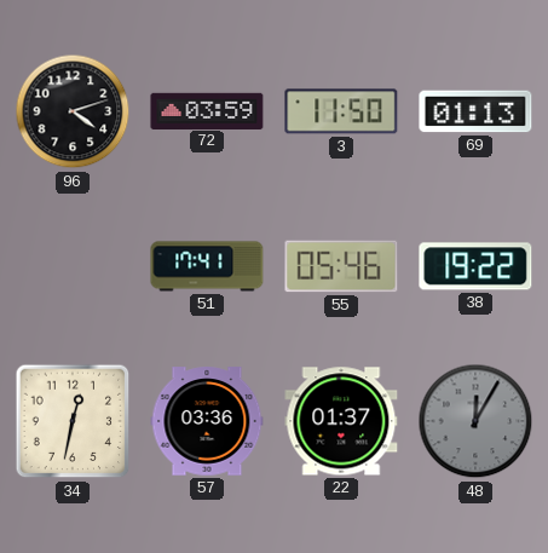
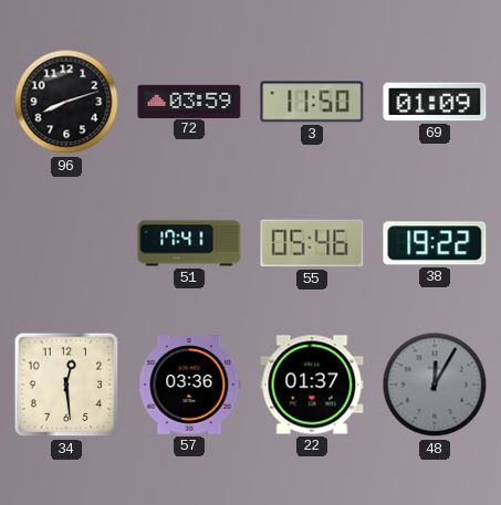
96: 4:12 -> 8:12
69: 01:13 -> 01:09
34: 12:32 -> 12:29
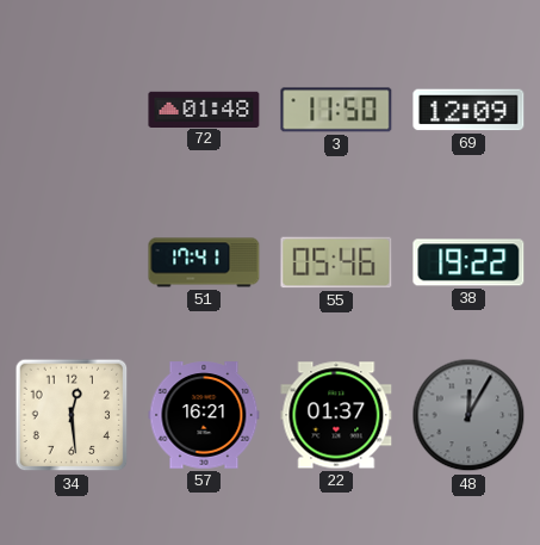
96: 8:12 -> none
72: 03:59 -> 01:48
69: 01:09 -> 12:09
57: 03:36 -> 16:21
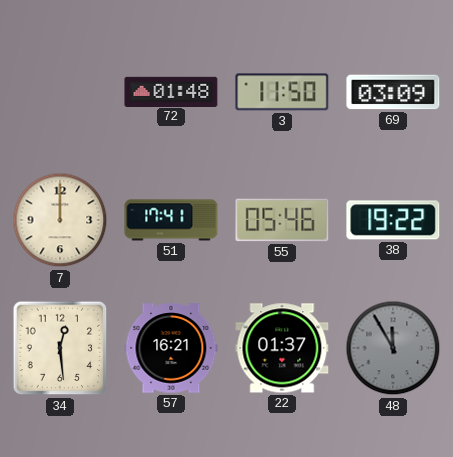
69: 12:09 -> 03:09
7: none -> 12:00
48: 12:05 -> 11:55
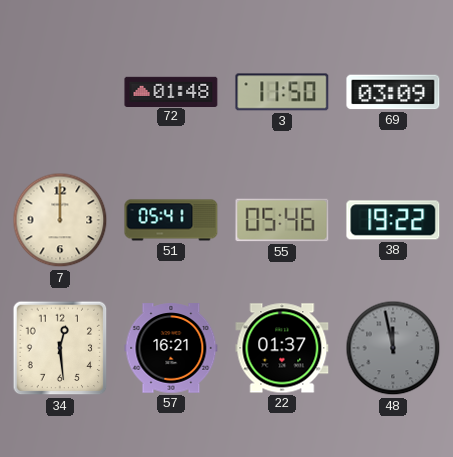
51: 17:41 -> 05:41
48: 11:55 -> 11:58
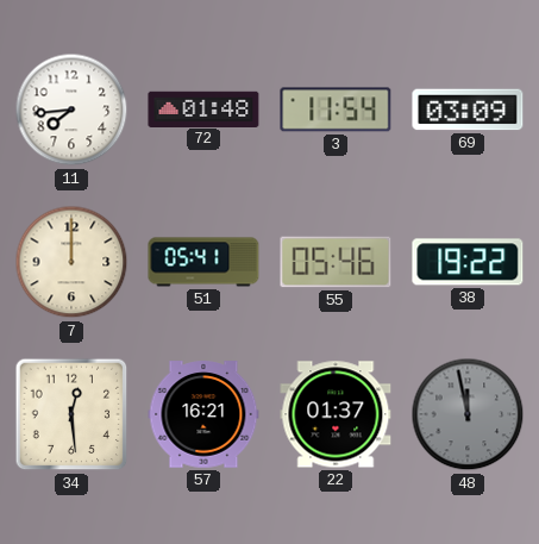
11: none -> 7:44
3: 11:50 -> 11:54
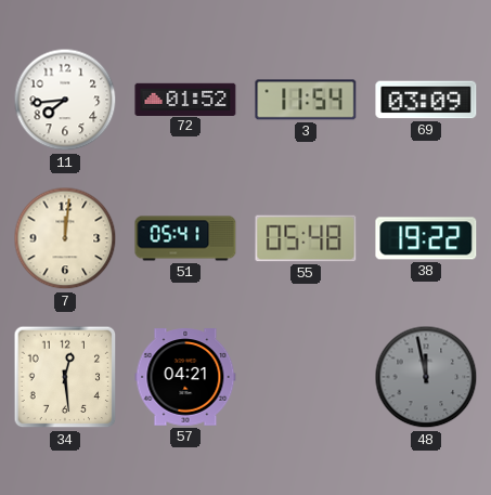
72: 01:48 -> 01:52
7: 12:00 -> 12:01
55: 05:46 -> 05:48
57: 16:21 -> 04:21
22: 01:37 -> none
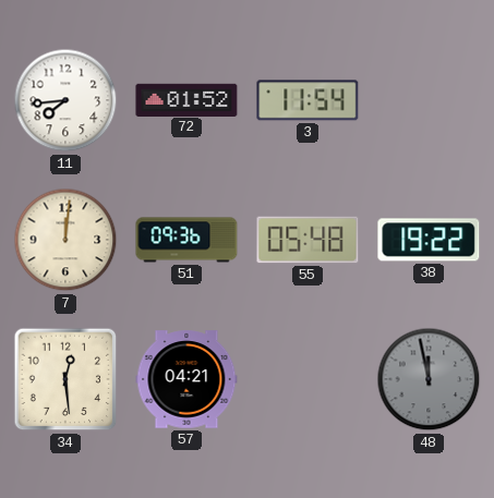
69: 03:09 -> none
51: 05:41 -> 09:36
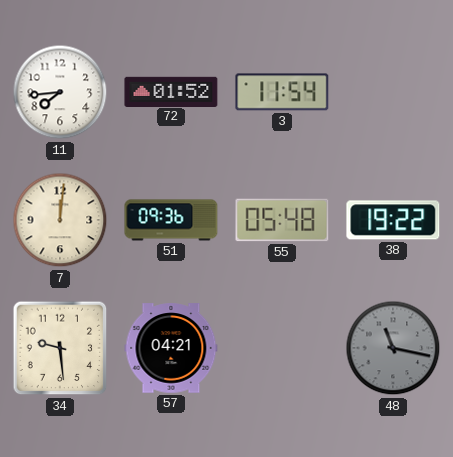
34: 12:29 -> 9:29
48: 11:58 -> 11:17
